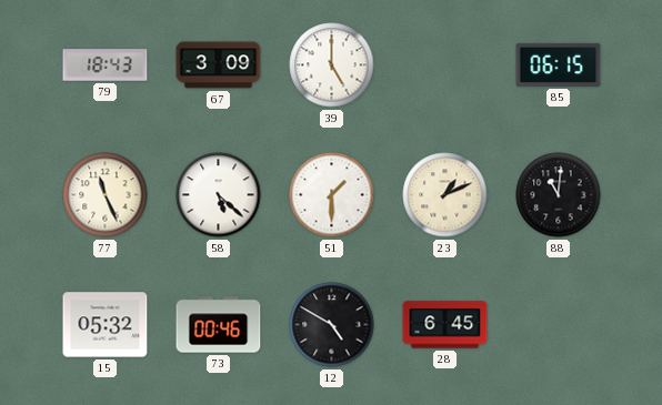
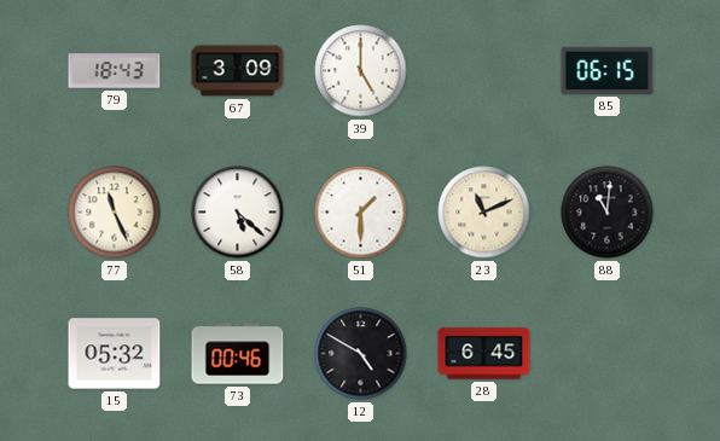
23: 1:11 -> 11:11
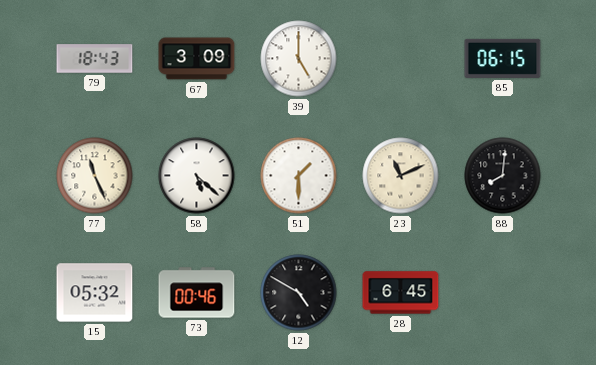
88: 11:01 -> 8:01
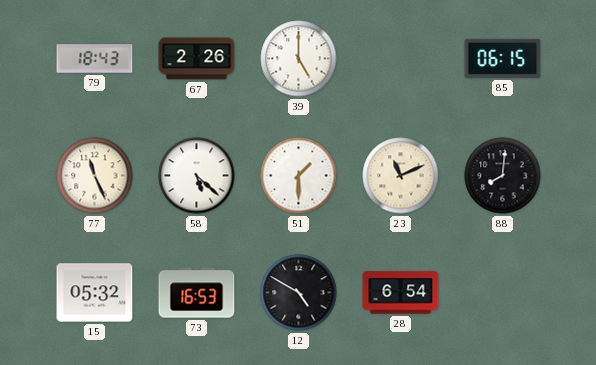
67: 3:09 -> 2:26
73: 00:46 -> 16:53
28: 6:45 -> 6:54
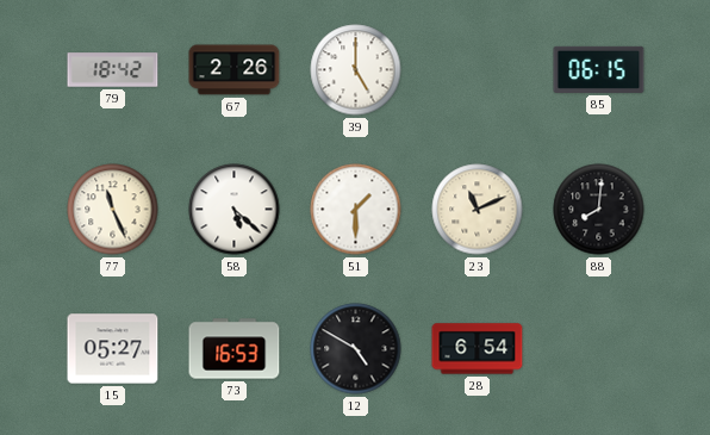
79: 18:43 -> 18:42
15: 05:32 -> 05:27
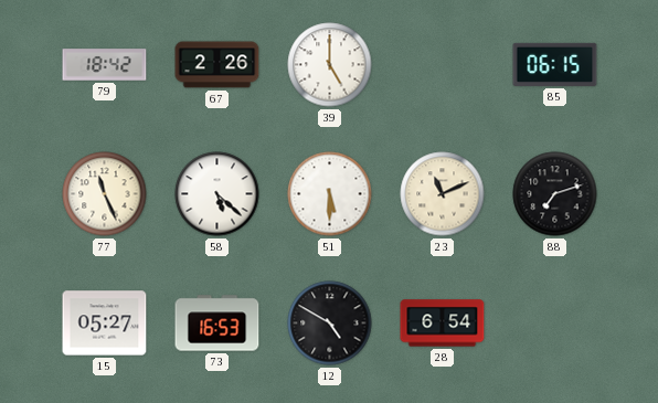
51: 1:30 -> 5:30
88: 8:01 -> 7:12
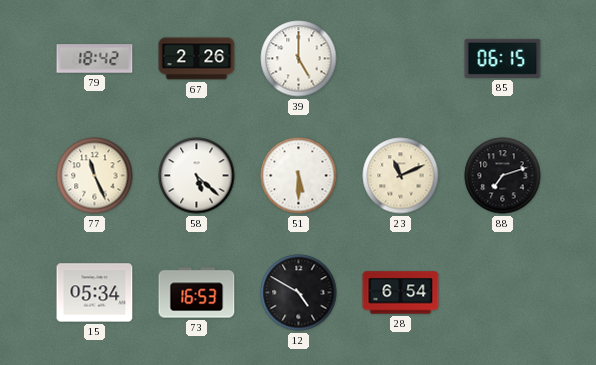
15: 05:27 -> 05:34
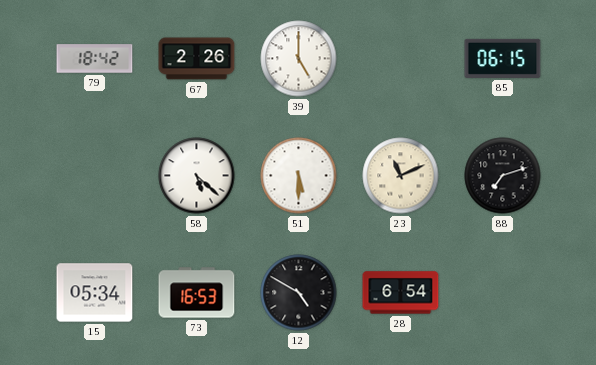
77: 11:26 -> none
